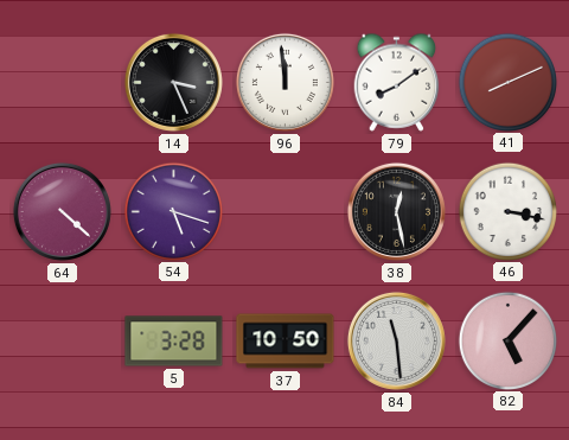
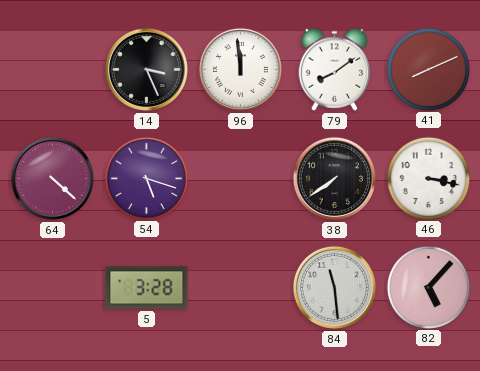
38: 12:28 -> 7:39
37: 10:50 -> none
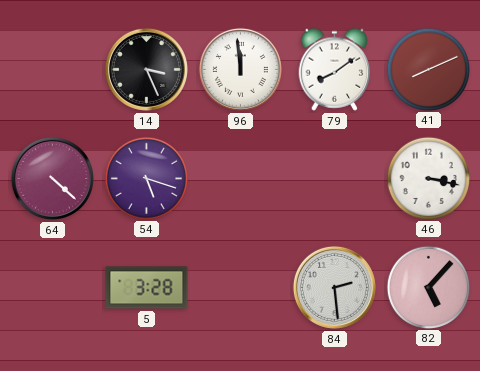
38: 7:39 -> none
84: 11:29 -> 2:29
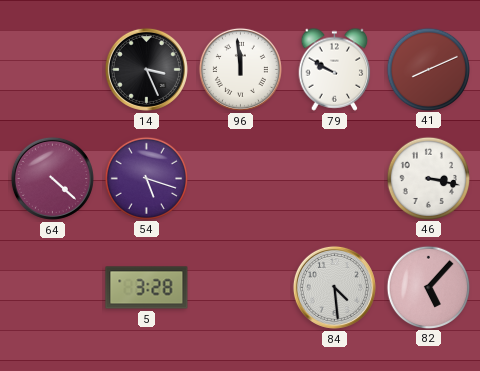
79: 8:09 -> 9:50
84: 2:29 -> 4:29
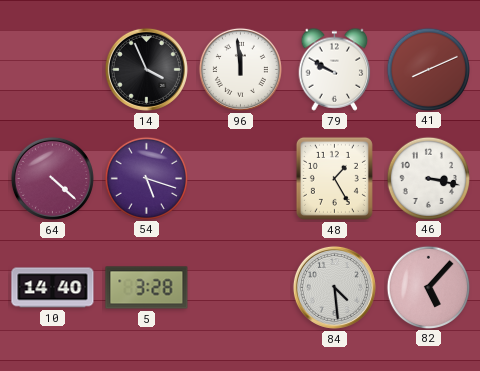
14: 3:26 -> 3:56
48: none -> 1:25
10: none -> 14:40
